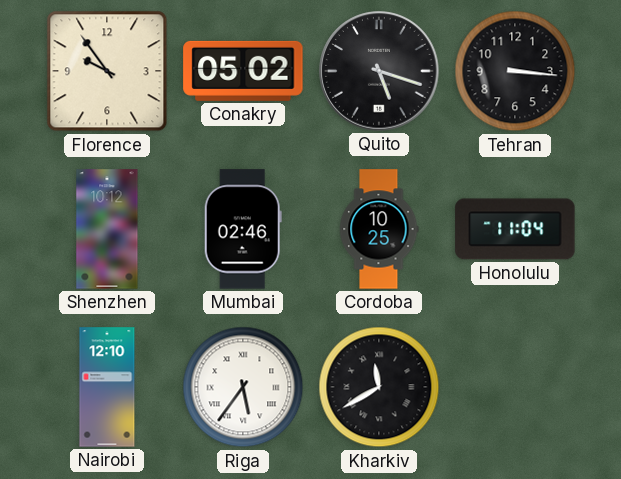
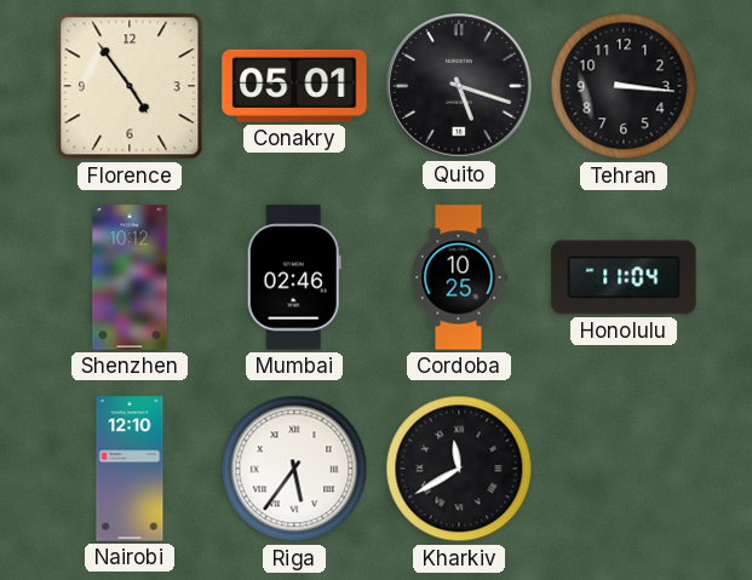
Florence: 9:54 -> 4:54
Conakry: 05:02 -> 05:01
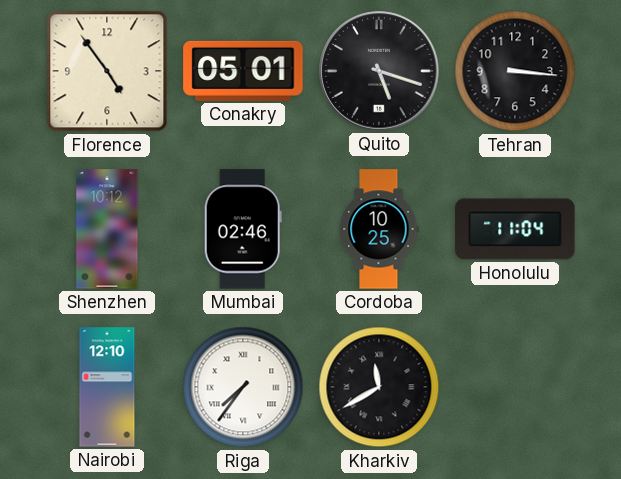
Riga: 5:36 -> 7:36
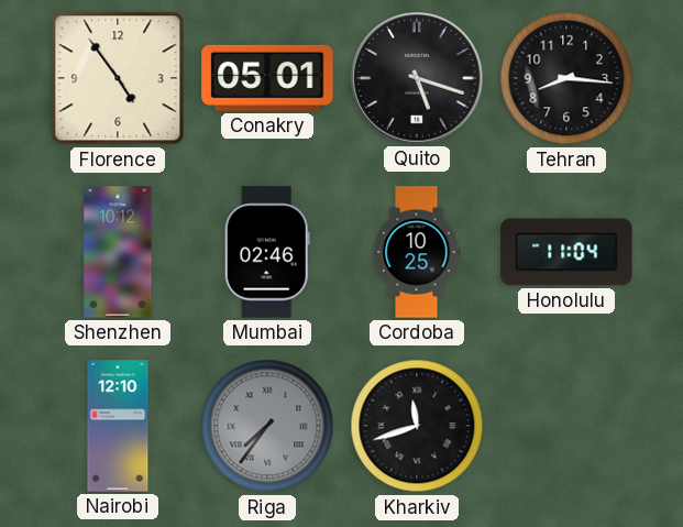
Tehran: 3:16 -> 8:16
Riga dial: white -> grey
Kharkiv: 11:40 -> 11:42
